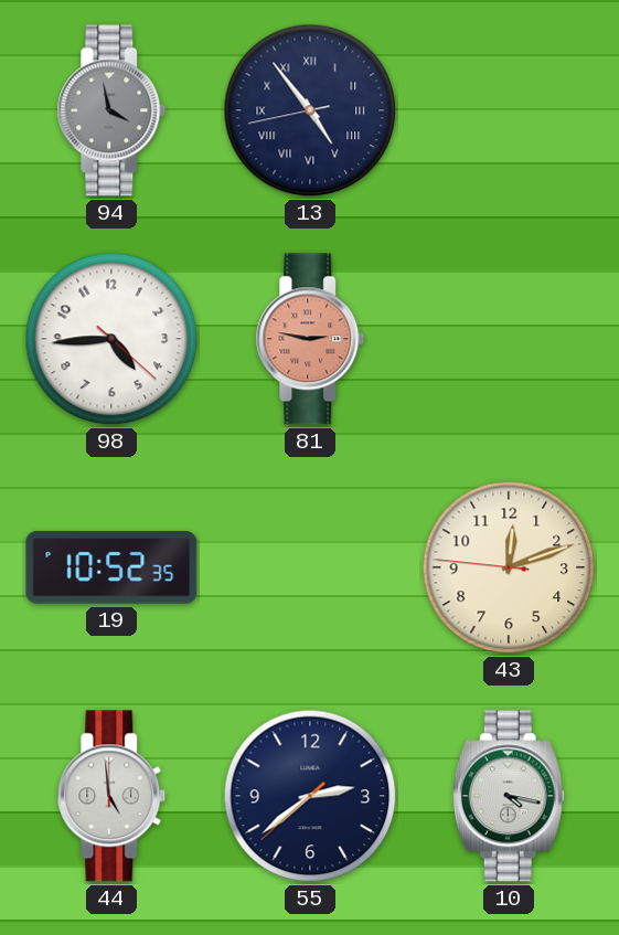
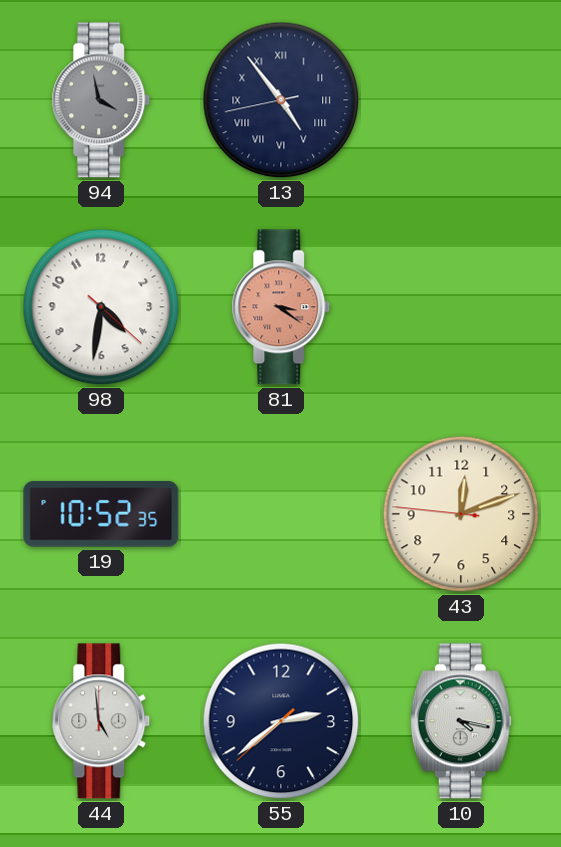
98: 4:44 -> 4:31
81: 2:47 -> 3:21
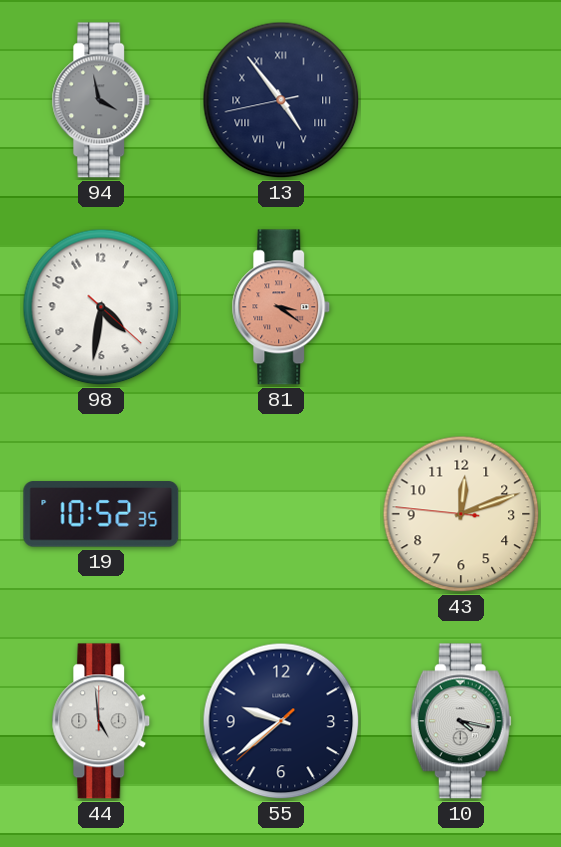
55: 2:38 -> 9:38
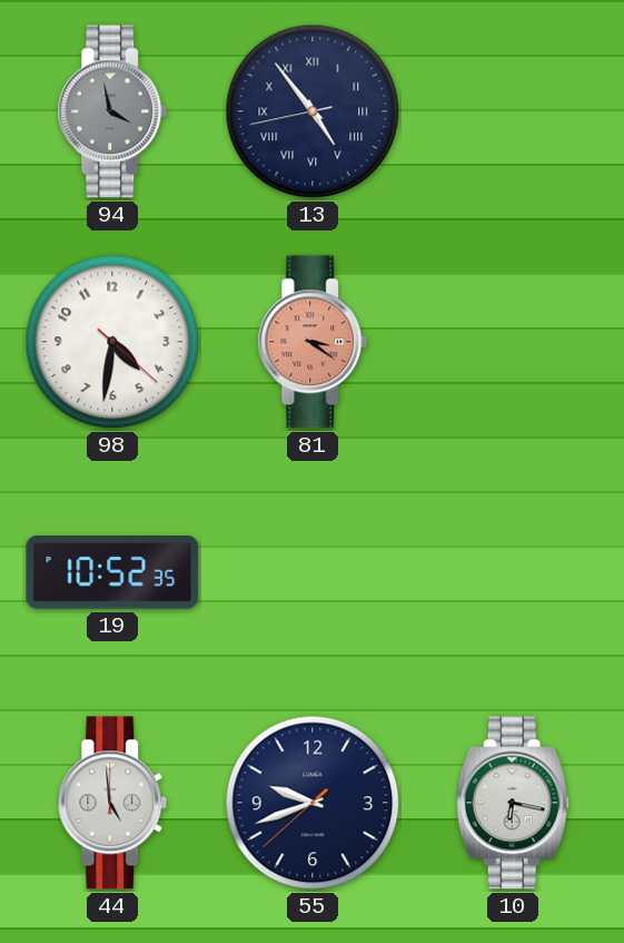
43: 12:11 -> none
55: 9:38 -> 9:41
10: 4:17 -> 6:17
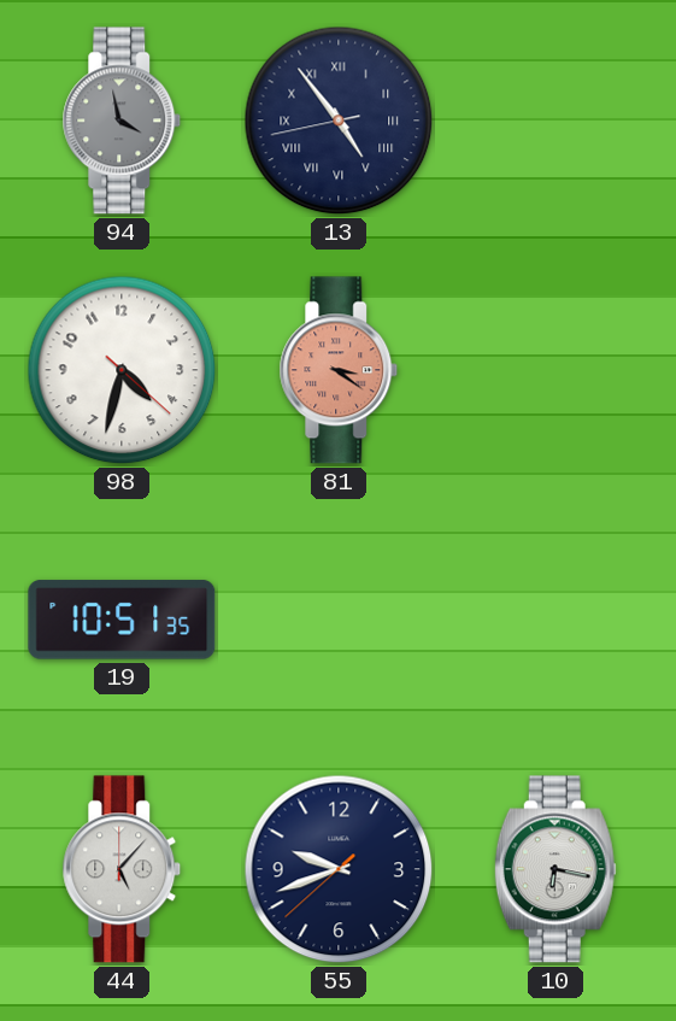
98: 4:31 -> 4:32
19: 10:52 -> 10:51
44: 4:59 -> 5:07
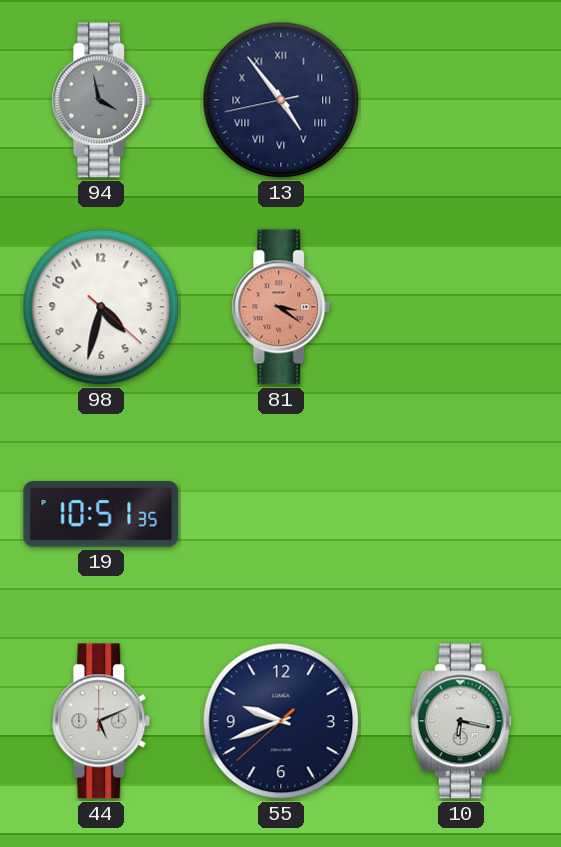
44: 5:07 -> 5:11
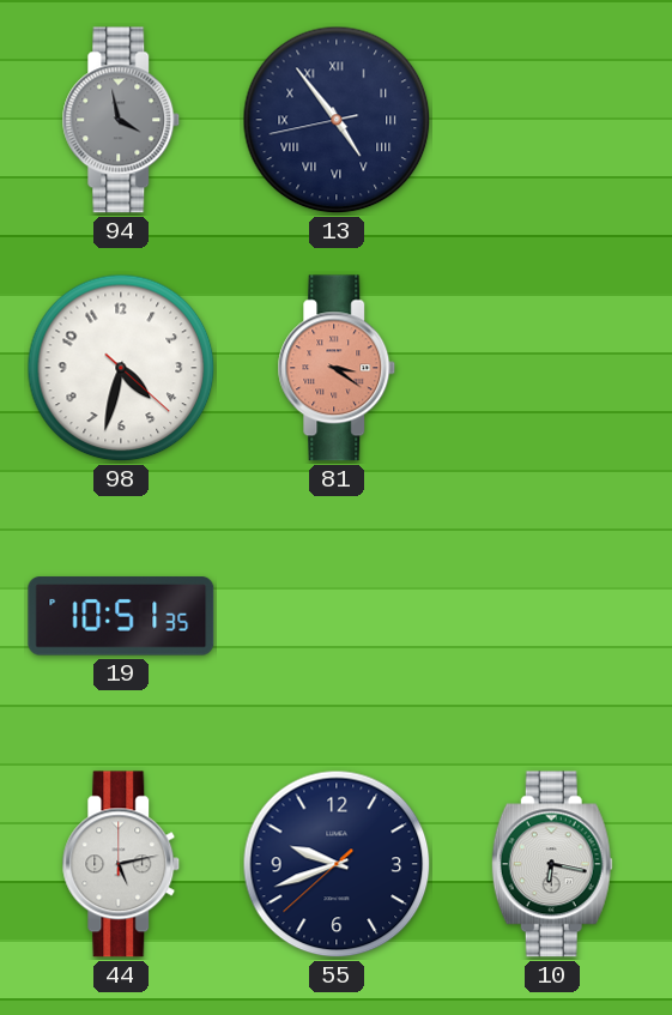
44: 5:11 -> 5:13
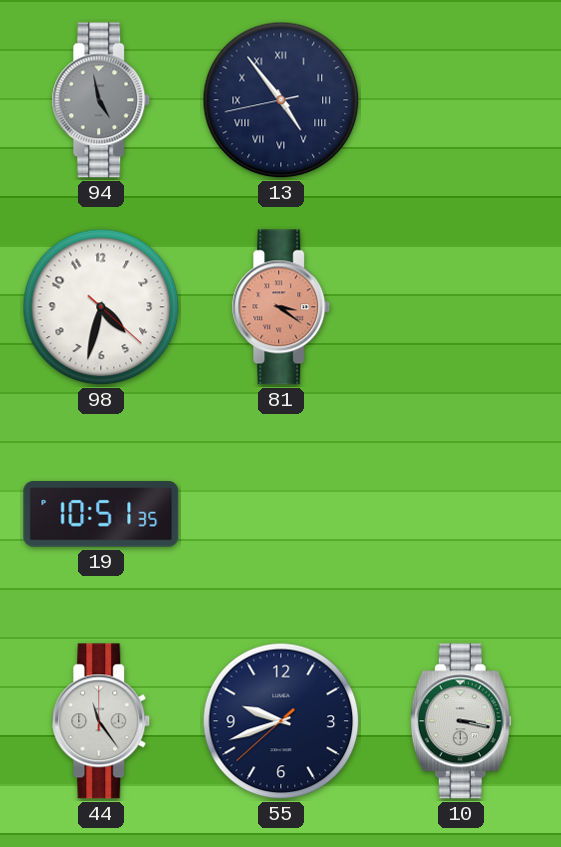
94: 3:58 -> 4:58
44: 5:13 -> 11:24
10: 6:17 -> 3:17
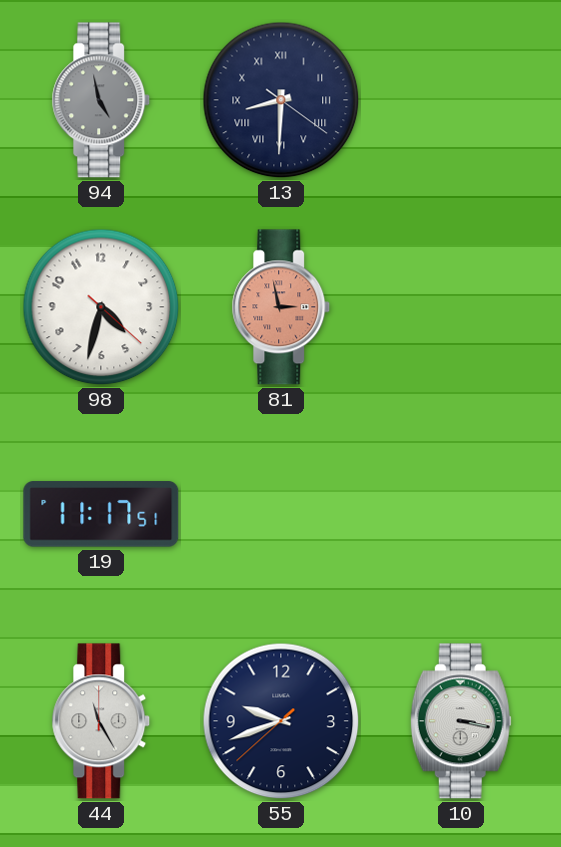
13: 4:53 -> 8:30
81: 3:21 -> 2:58
19: 10:51 -> 11:17
44: 11:24 -> 11:25
